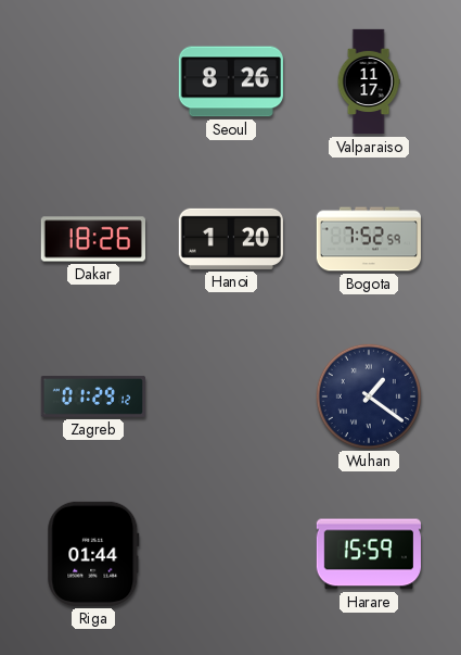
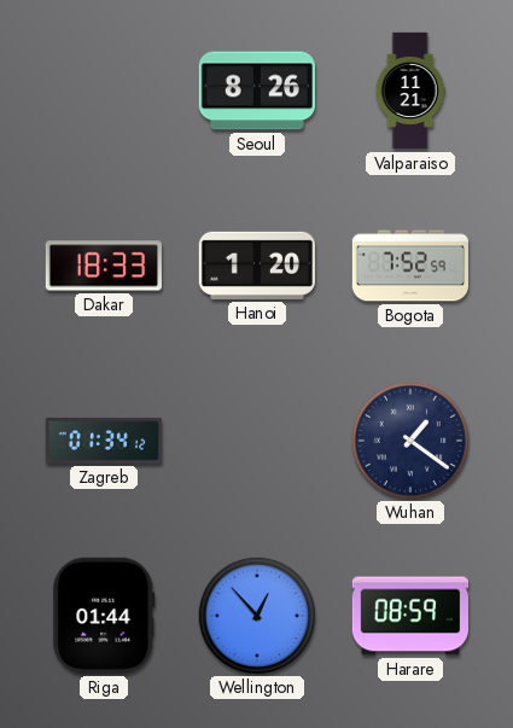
Valparaiso: 11:17 -> 11:21
Dakar: 18:26 -> 18:33
Zagreb: 01:29 -> 01:34
Wellington: none -> 12:53
Harare: 15:59 -> 08:59
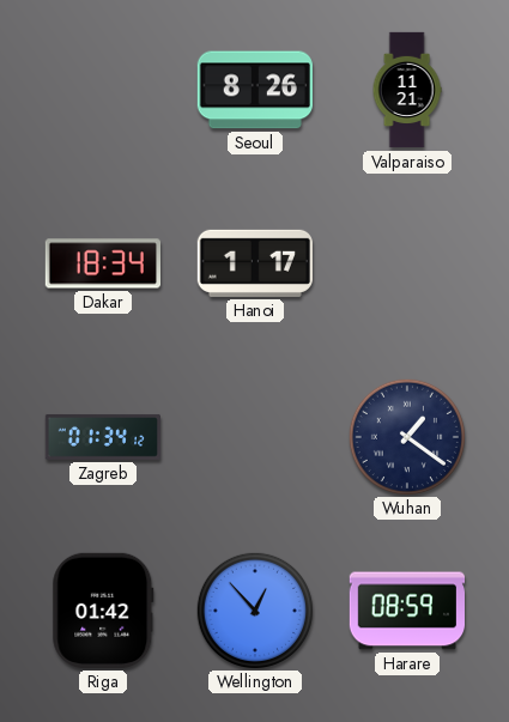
Dakar: 18:33 -> 18:34
Hanoi: 1:20 -> 1:17
Bogota: 7:52 -> none
Riga: 01:44 -> 01:42
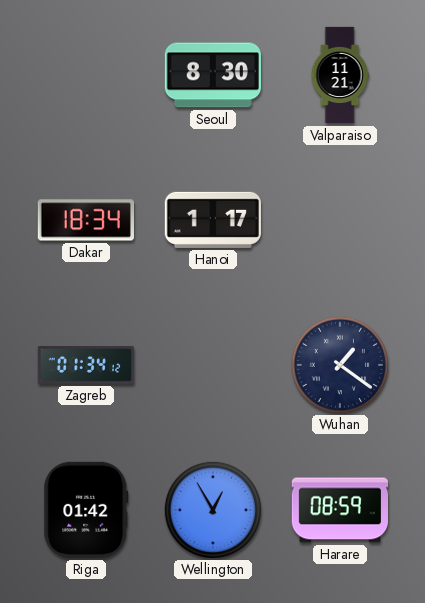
Seoul: 8:26 -> 8:30
Wellington: 12:53 -> 12:55
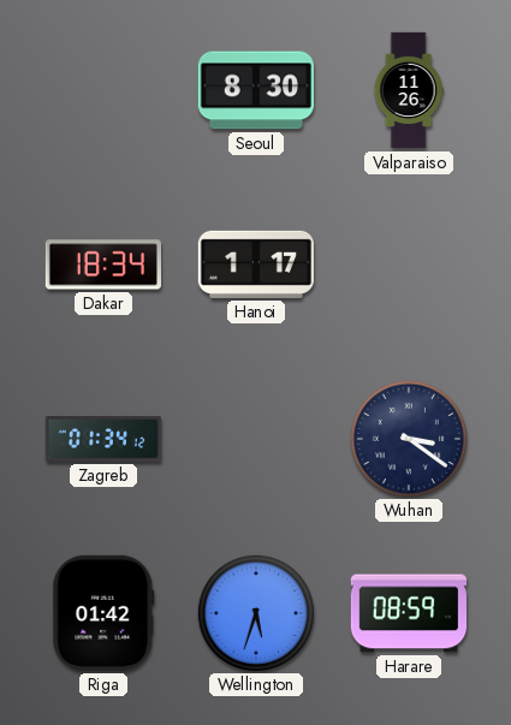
Valparaiso: 11:21 -> 11:26
Wuhan: 1:21 -> 3:21
Wellington: 12:55 -> 5:33
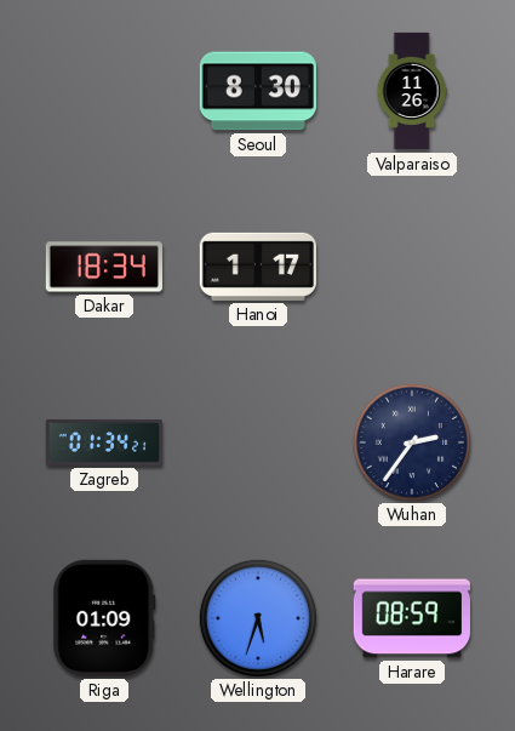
Zagreb: 01:34:12 -> 01:34:21
Wuhan: 3:21 -> 2:36
Riga: 01:42 -> 01:09
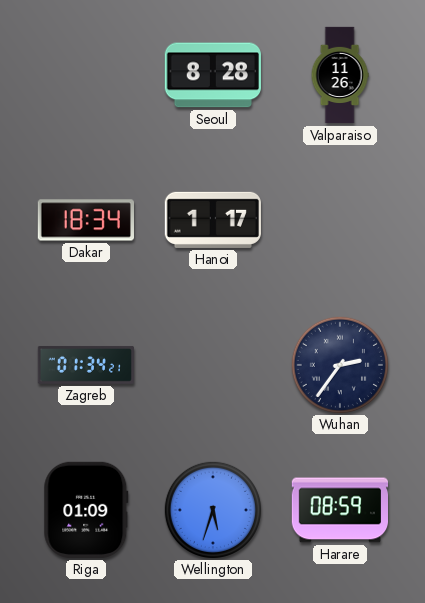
Seoul: 8:30 -> 8:28
